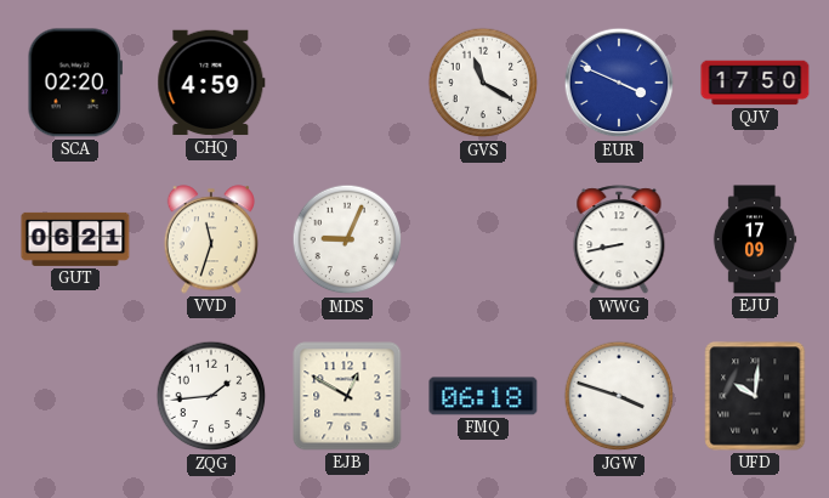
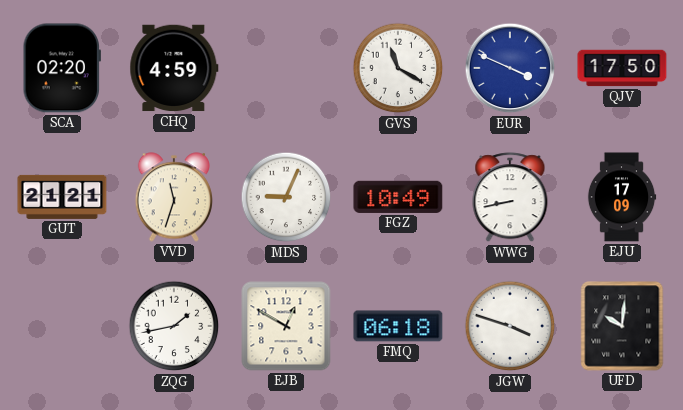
GUT: 06:21 -> 21:21
FGZ: none -> 10:49
ZQG: 1:44 -> 1:43
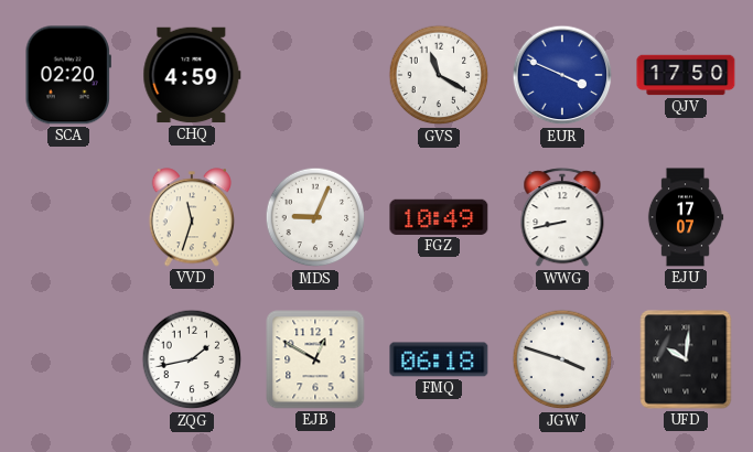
GUT: 21:21 -> none
EJU: 17:09 -> 17:07
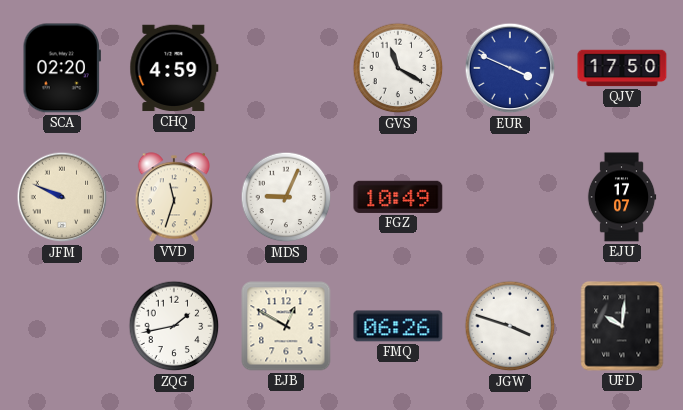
JFM: none -> 9:49
WWG: 8:43 -> none
FMQ: 06:18 -> 06:26
